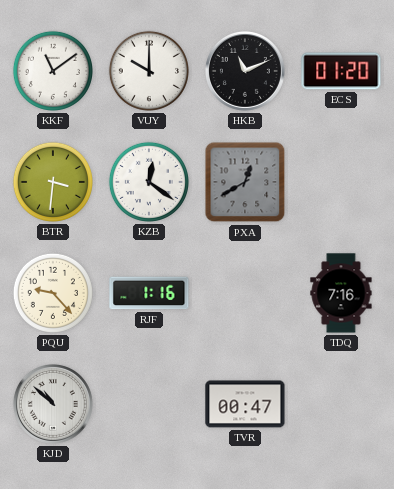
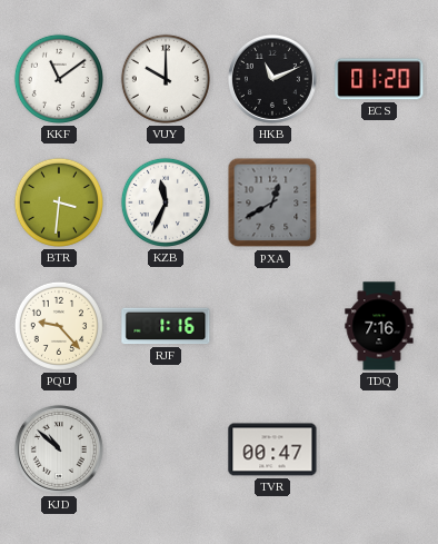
KZB: 12:21 -> 11:34
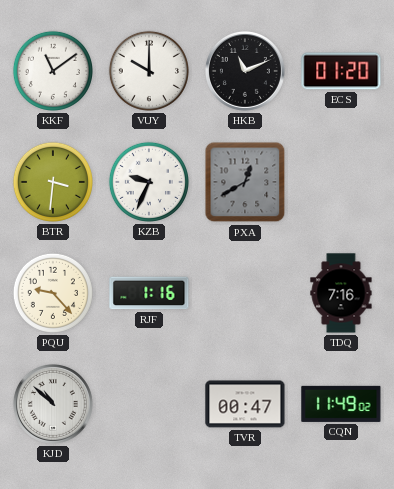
KZB: 11:34 -> 9:34
CQN: none -> 11:49
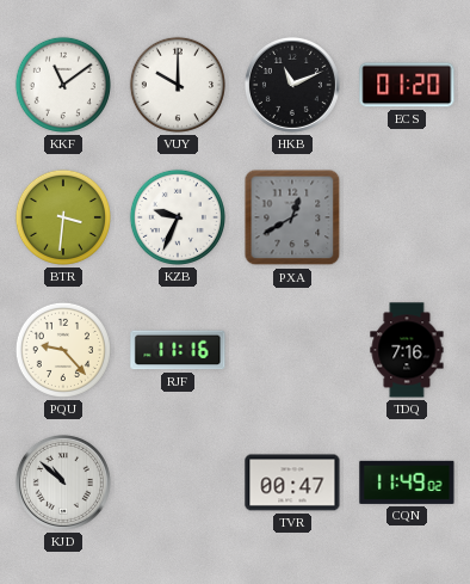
RJF: 1:16 -> 11:16
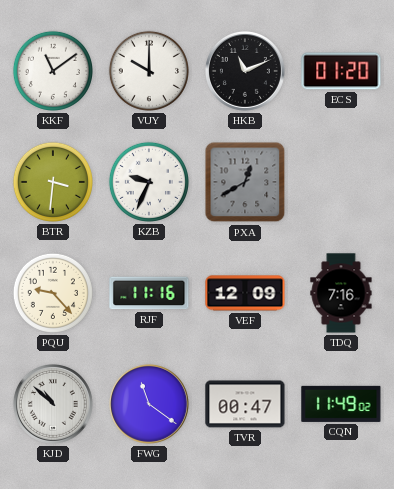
VEF: none -> 12:09
FWG: none -> 11:21
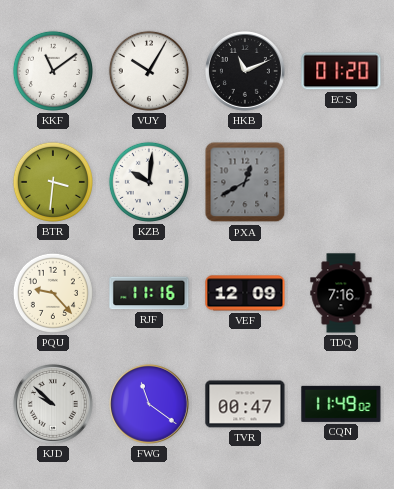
VUY: 10:00 -> 10:05
KZB: 9:34 -> 10:01
KJD: 10:52 -> 9:52
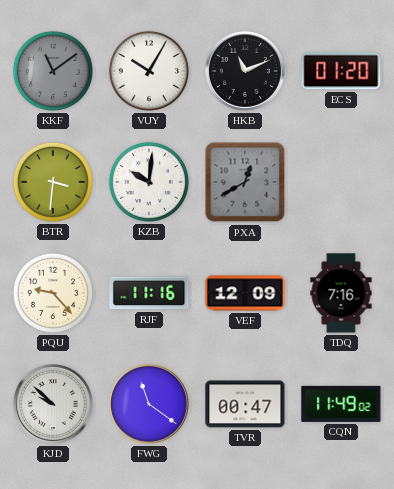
KKF dial: white -> grey
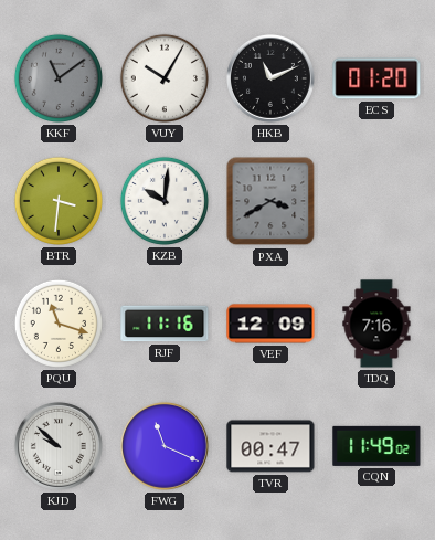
PXA: 12:40 -> 3:40
PQU: 9:23 -> 11:18
FWG: 11:21 -> 11:19
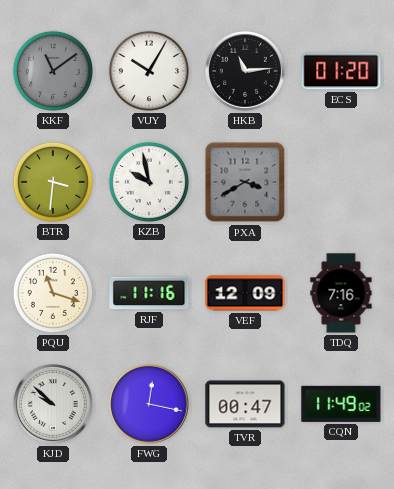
HKB: 11:11 -> 11:14
KZB: 10:01 -> 9:58
FWG: 11:19 -> 12:17
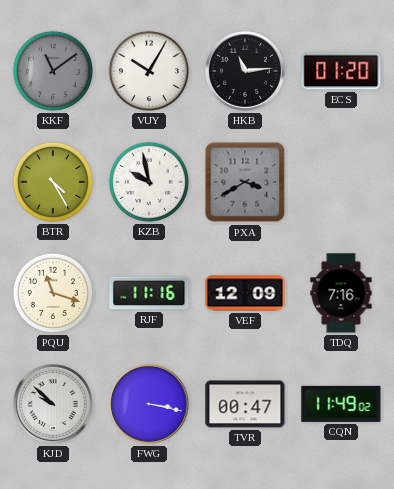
BTR: 3:31 -> 4:25
FWG: 12:17 -> 3:17
